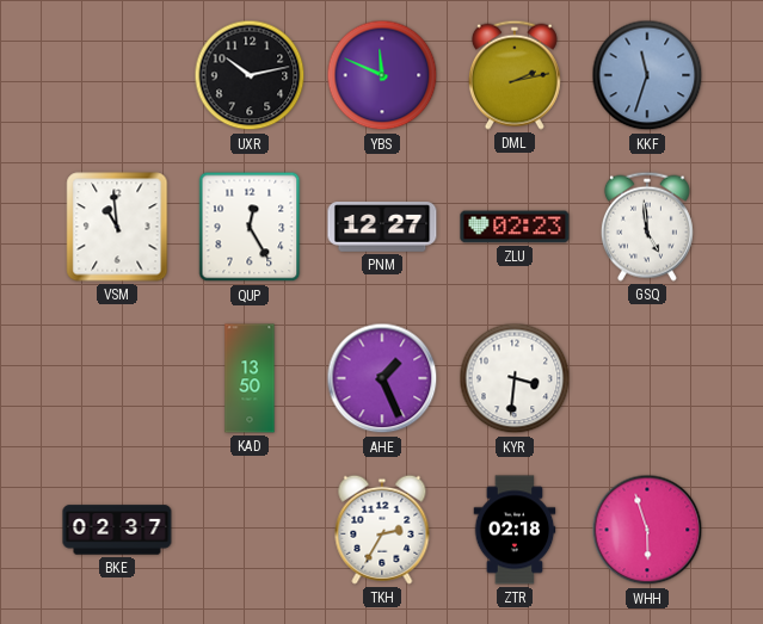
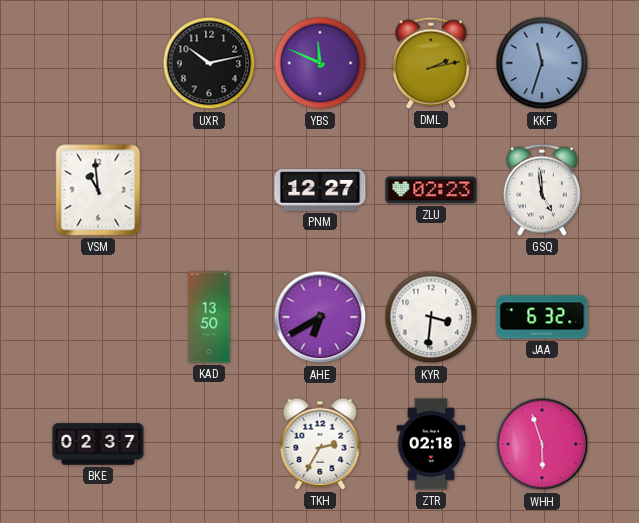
QUP: 12:25 -> none
AHE: 1:26 -> 6:40
JAA: none -> 6:32
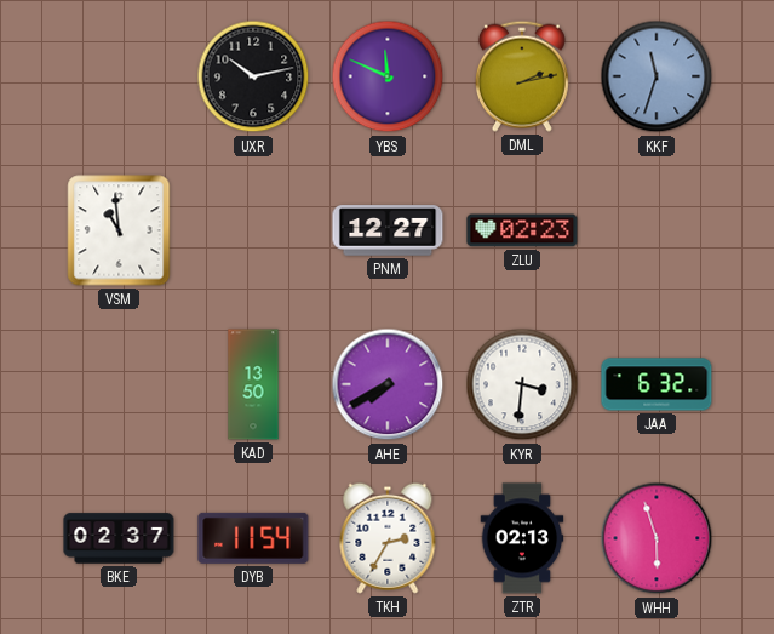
GSQ: 4:59 -> none
AHE: 6:40 -> 7:40
DYB: none -> 11:54
ZTR: 02:18 -> 02:13
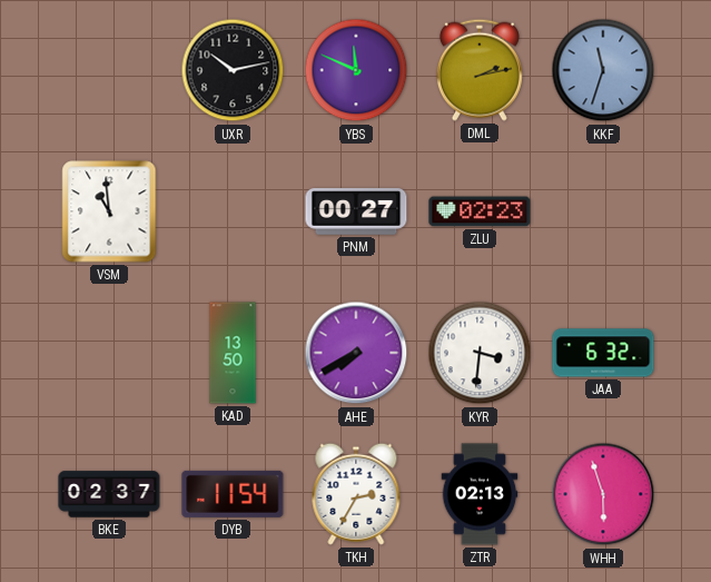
PNM: 12:27 -> 00:27
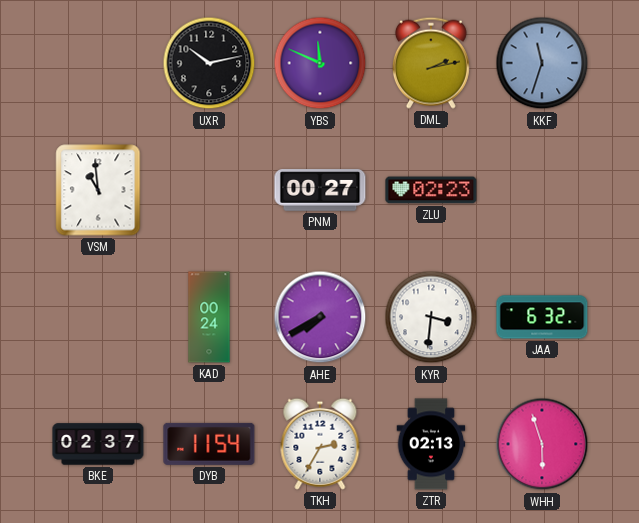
KAD: 13:50 -> 00:24
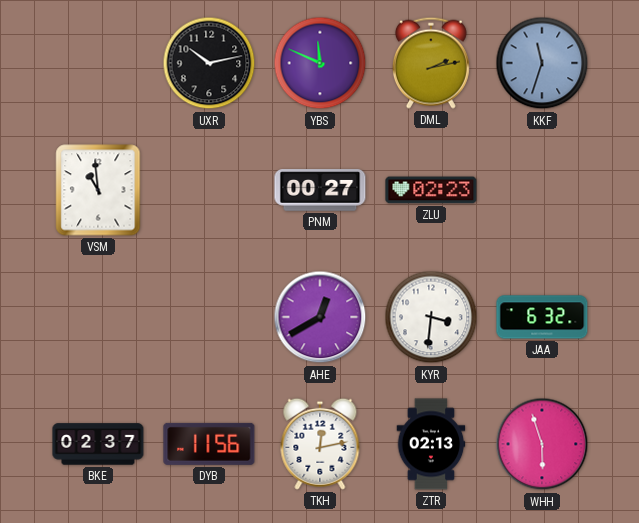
KAD: 00:24 -> none
AHE: 7:40 -> 12:40
DYB: 11:54 -> 11:56
TKH: 2:35 -> 12:13
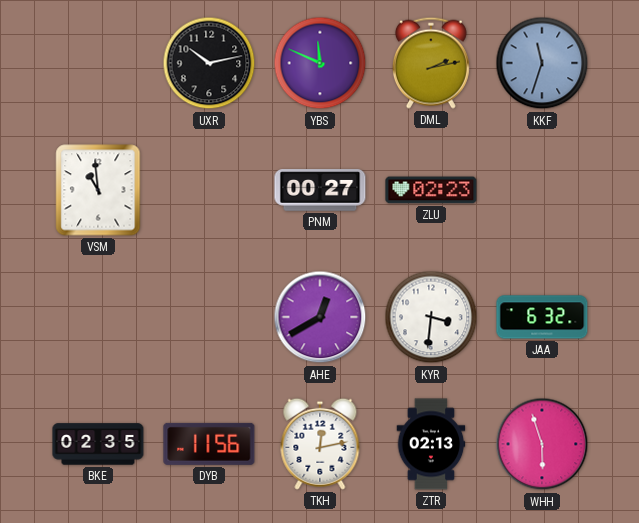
BKE: 02:37 -> 02:35
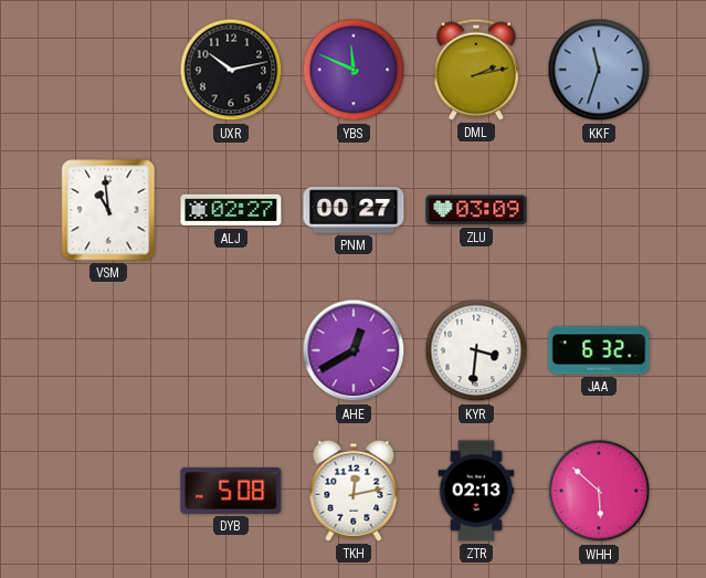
ALJ: none -> 02:27
ZLU: 02:23 -> 03:09
BKE: 02:35 -> none
DYB: 11:56 -> 5:08
WHH: 5:57 -> 5:52
